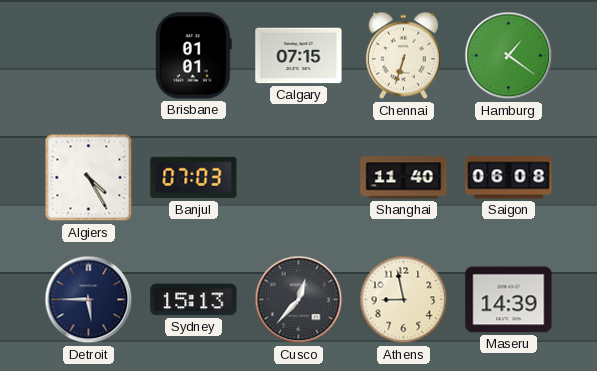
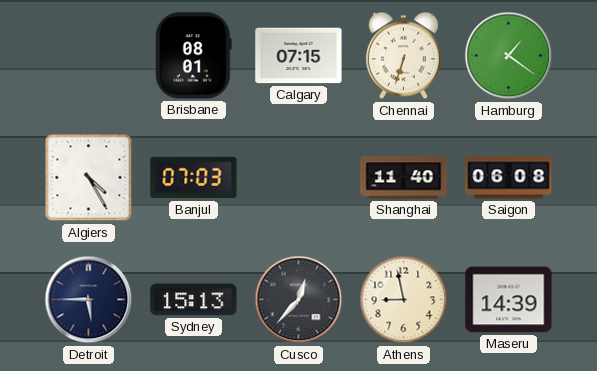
Brisbane: 01:01 -> 08:01
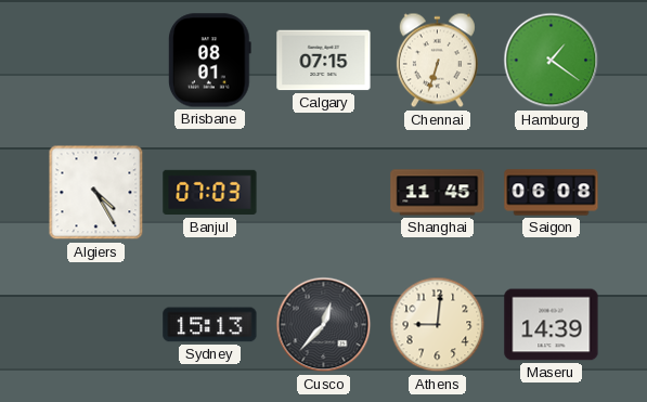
Shanghai: 11:40 -> 11:45
Detroit: 5:45 -> none
Athens: 8:58 -> 9:01
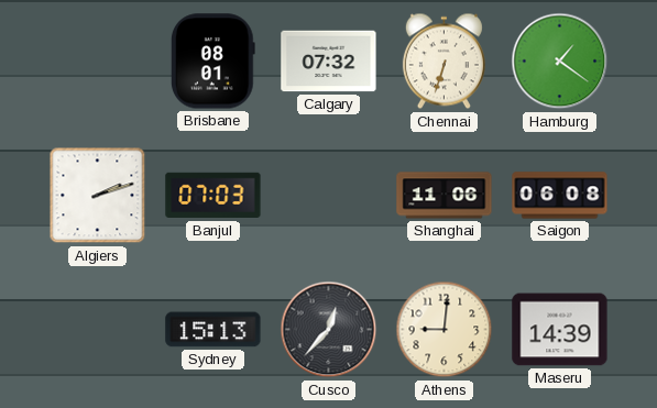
Calgary: 07:15 -> 07:32
Algiers: 4:25 -> 2:12
Shanghai: 11:45 -> 11:06
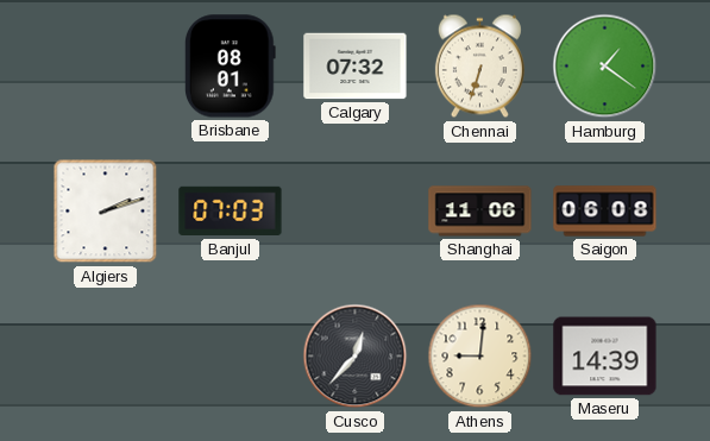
Sydney: 15:13 -> none
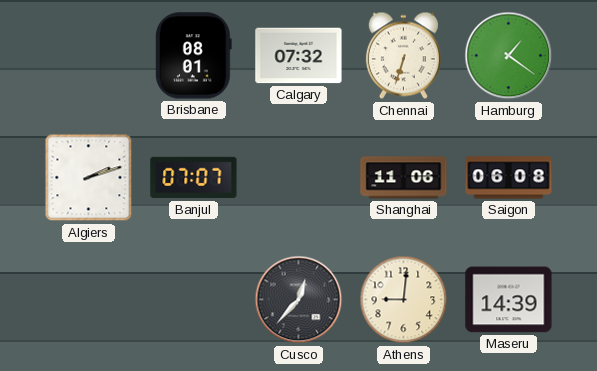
Banjul: 07:03 -> 07:07
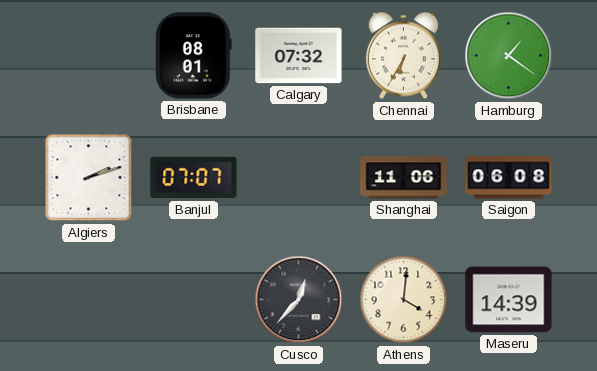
Chennai: 6:33 -> 6:35
Athens: 9:01 -> 4:01
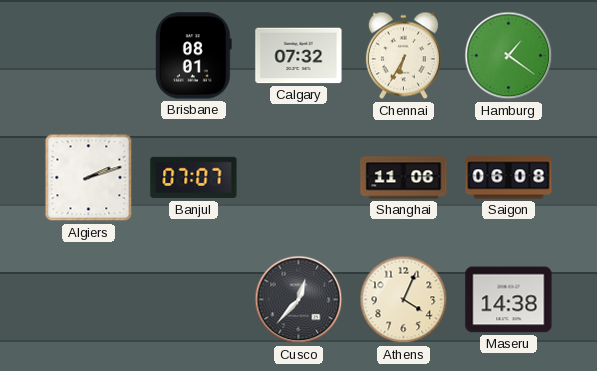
Athens: 4:01 -> 4:04
Maseru: 14:39 -> 14:38
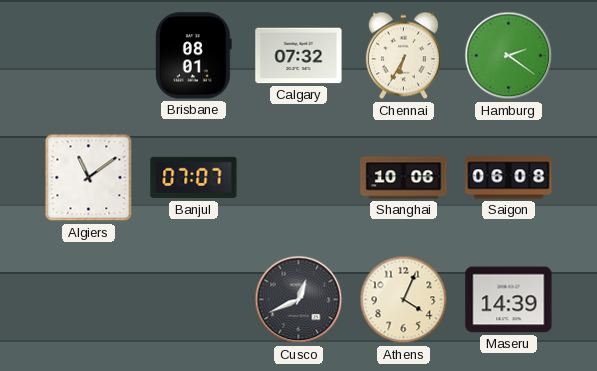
Hamburg: 1:21 -> 2:21
Algiers: 2:12 -> 11:09
Shanghai: 11:06 -> 10:06
Cusco: 12:37 -> 12:41
Maseru: 14:38 -> 14:39
